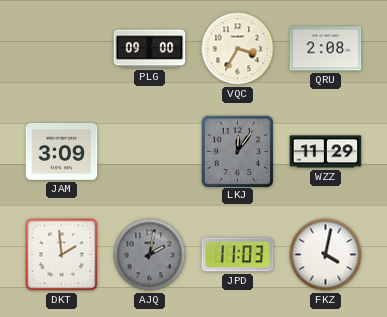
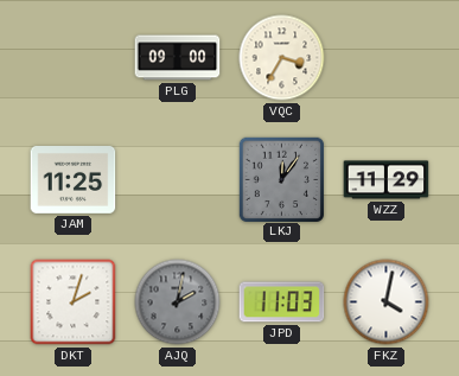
QRU: 2:08 -> none
JAM: 3:09 -> 11:25
DKT: 1:59 -> 2:03
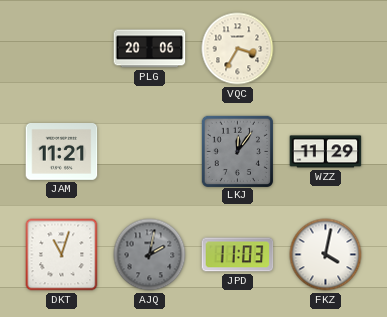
PLG: 09:00 -> 20:06
JAM: 11:25 -> 11:21
DKT: 2:03 -> 11:03
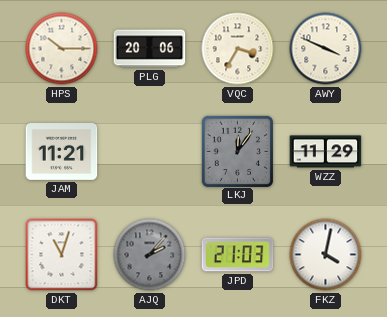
HPS: none -> 10:15
AWY: none -> 3:49
AJQ: 2:02 -> 2:07
JPD: 11:03 -> 21:03
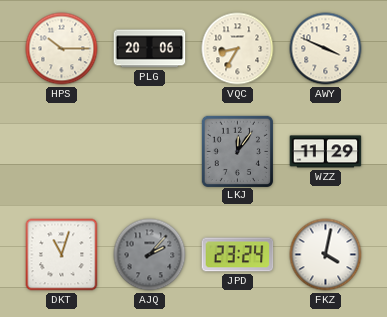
VQC: 3:35 -> 8:35
JAM: 11:21 -> none
JPD: 21:03 -> 23:24
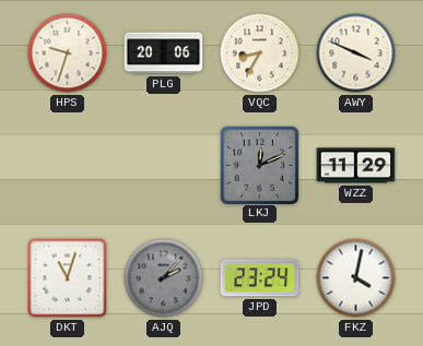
HPS: 10:15 -> 9:33
LKJ: 12:06 -> 12:11
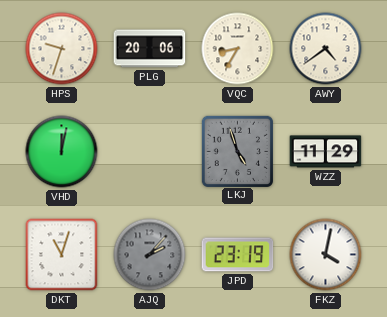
AWY: 3:49 -> 4:39
VHD: none -> 12:02
LKJ: 12:11 -> 4:57
JPD: 23:24 -> 23:19
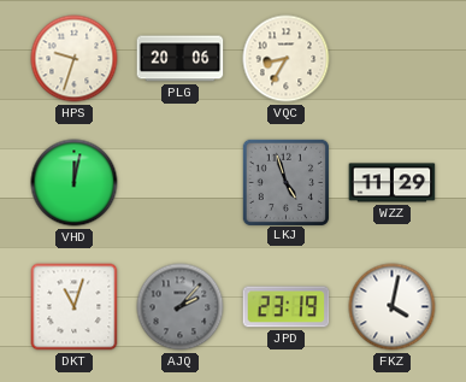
AWY: 4:39 -> none
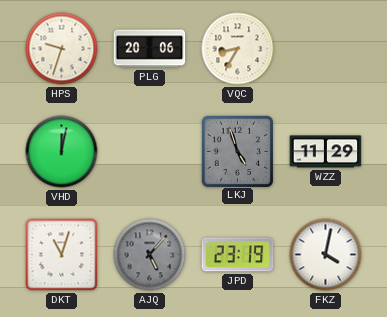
AJQ: 2:07 -> 5:07
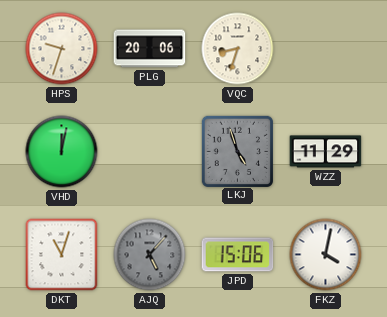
VQC: 8:35 -> 8:33
JPD: 23:19 -> 15:06
